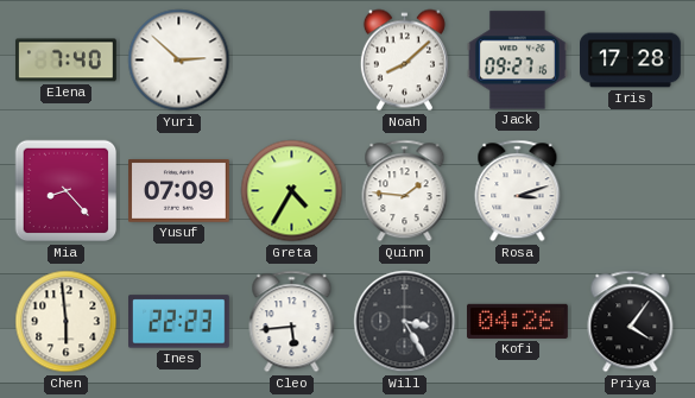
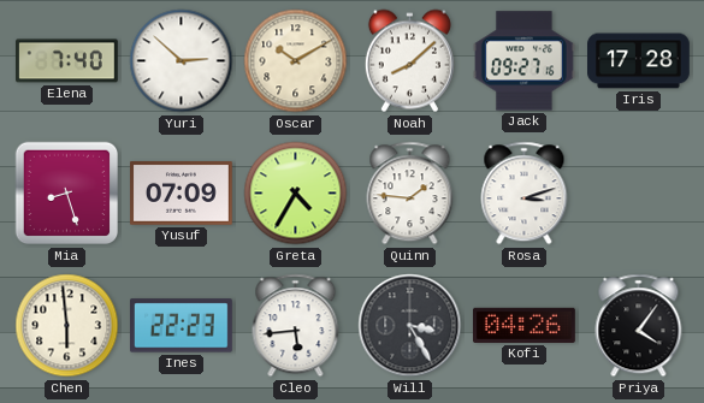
Oscar: none -> 10:10
Mia: 8:23 -> 8:27
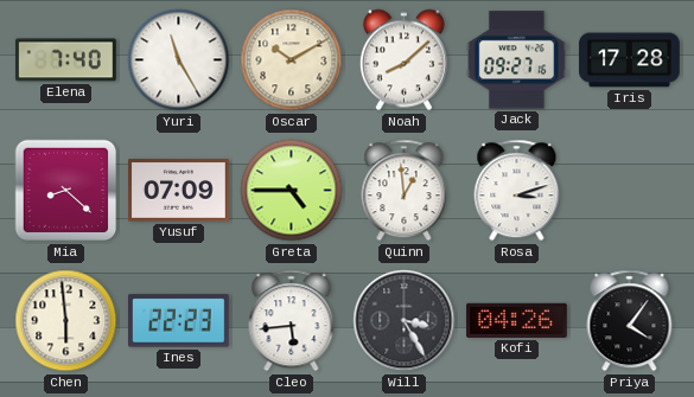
Yuri: 2:52 -> 11:25
Mia: 8:27 -> 8:22
Greta: 4:35 -> 4:45
Quinn: 1:46 -> 12:59
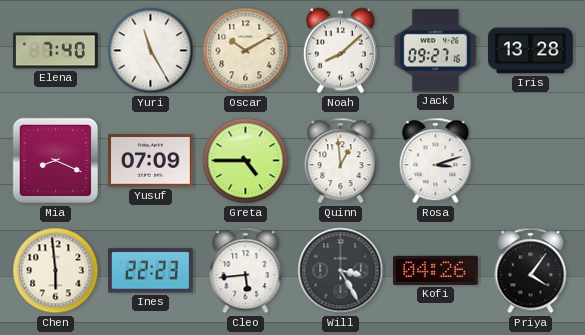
Iris: 17:28 -> 13:28
Mia: 8:22 -> 8:19
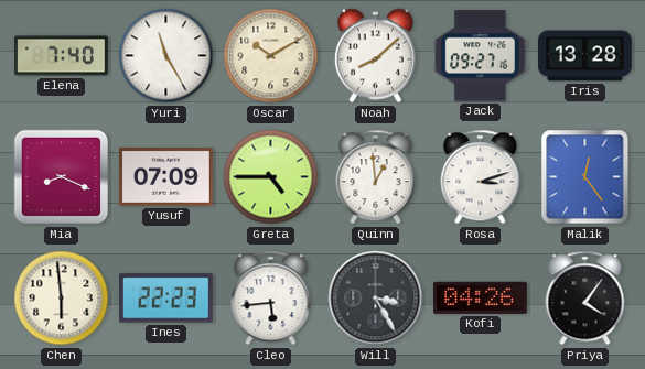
Malik: none -> 12:24
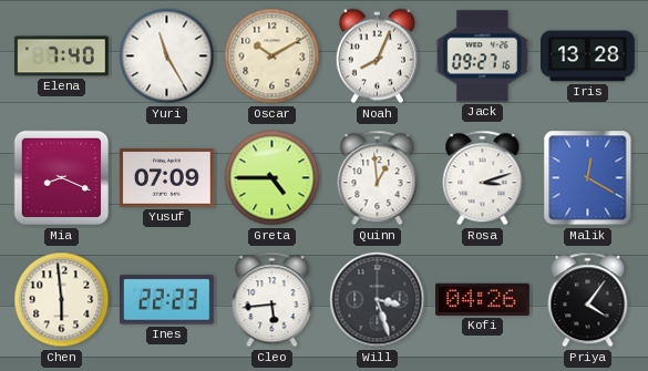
Noah: 8:08 -> 8:04
Malik: 12:24 -> 12:20
Will: 3:25 -> 3:27
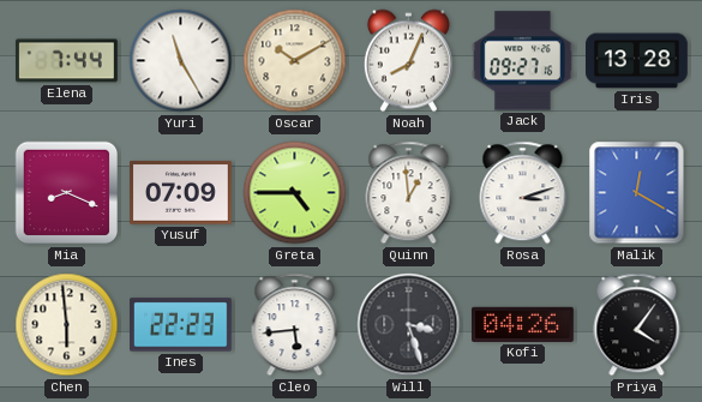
Elena: 7:40 -> 7:44
